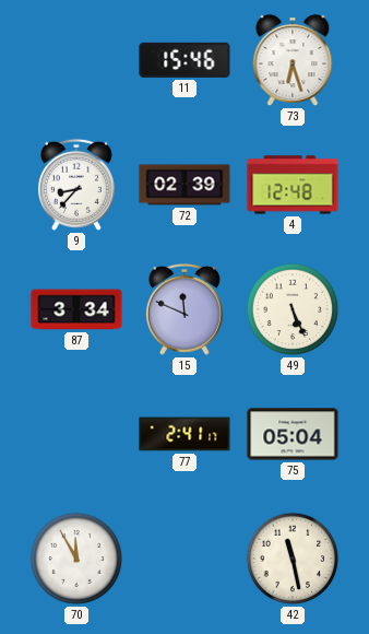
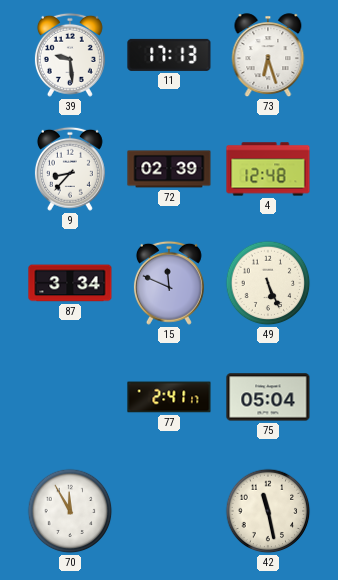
39: none -> 9:29
11: 15:46 -> 17:13
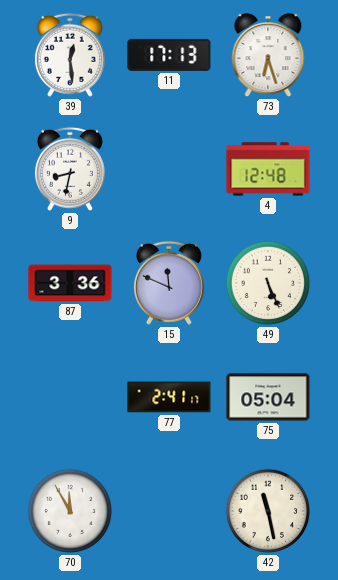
39: 9:29 -> 12:29
9: 8:37 -> 8:32
72: 02:39 -> none
87: 3:34 -> 3:36
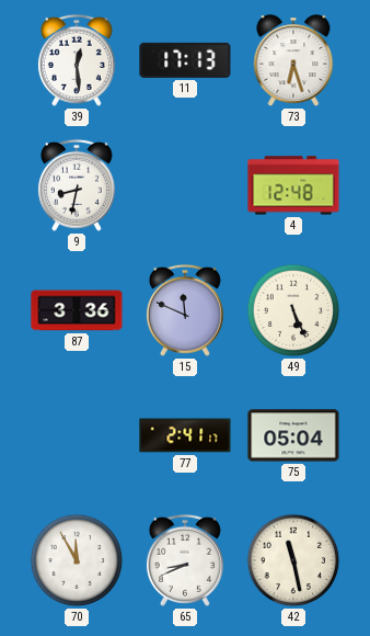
65: none -> 8:41
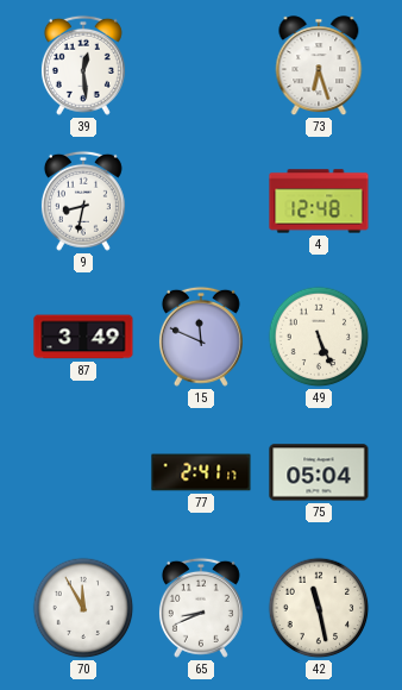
11: 17:13 -> none
87: 3:36 -> 3:49
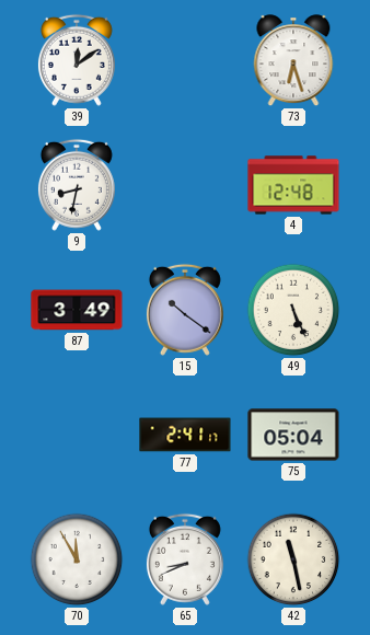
39: 12:29 -> 12:09
15: 11:49 -> 10:21
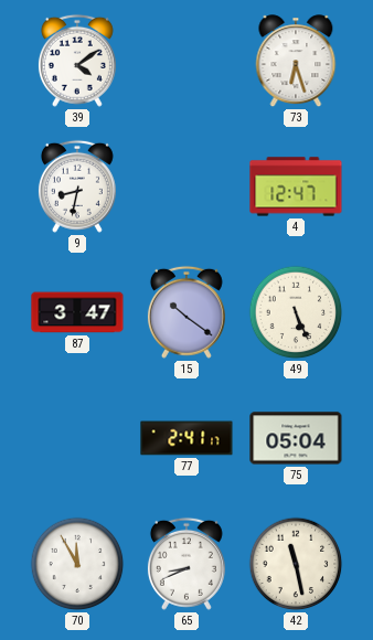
39: 12:09 -> 4:09
4: 12:48 -> 12:47
87: 3:49 -> 3:47
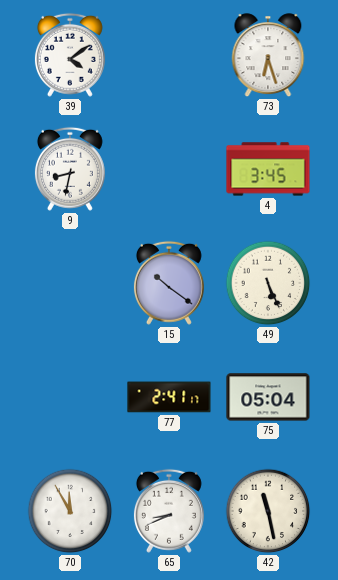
4: 12:47 -> 3:45
87: 3:47 -> none
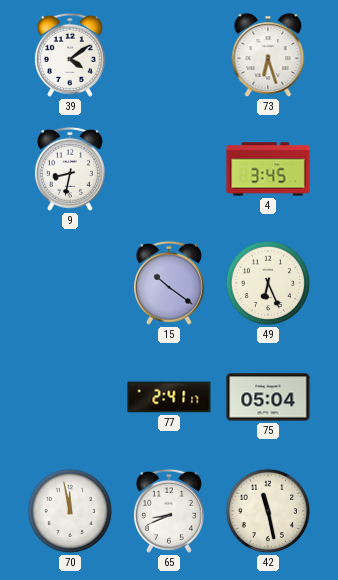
49: 5:26 -> 6:26
70: 11:55 -> 11:58
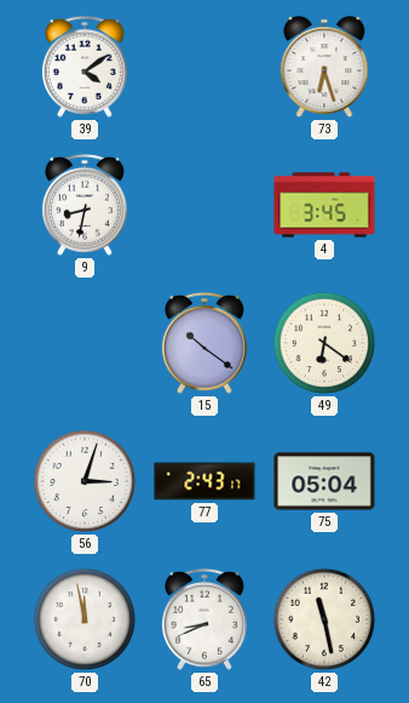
49: 6:26 -> 6:21
56: none -> 3:03
77: 2:41 -> 2:43
